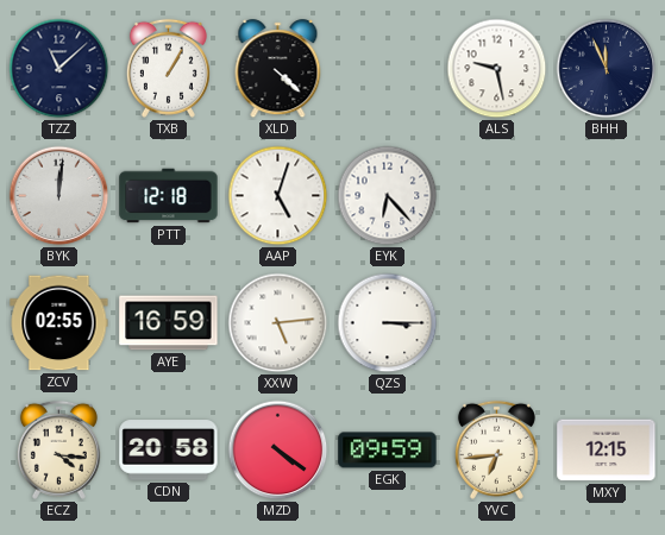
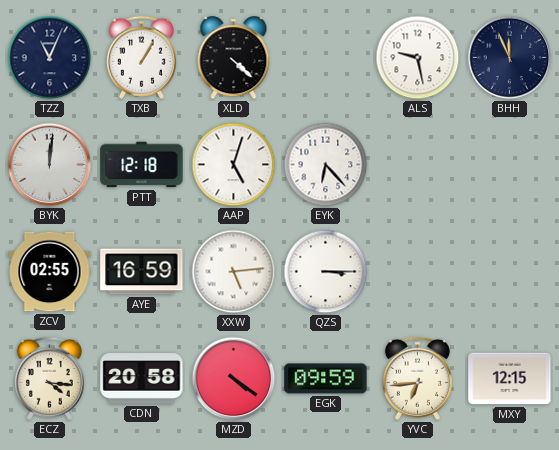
TZZ: 11:08 -> 11:04
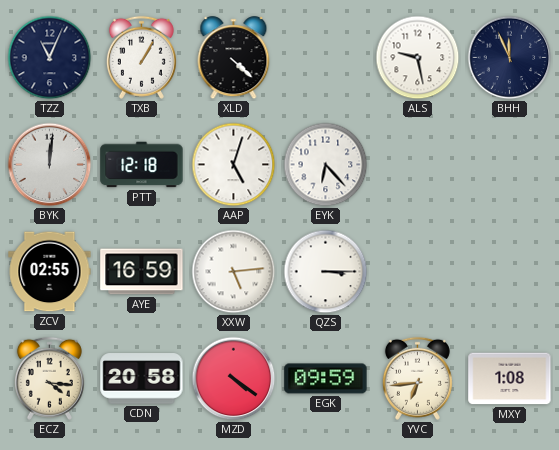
MXY: 12:15 -> 1:08
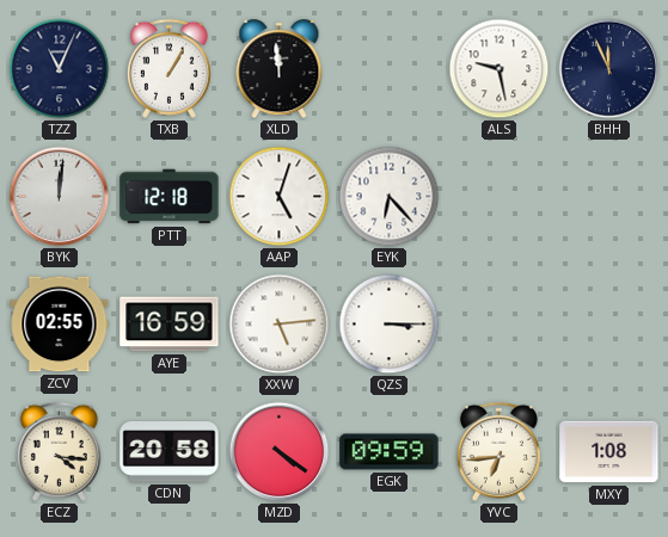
XLD: 4:22 -> 11:59
